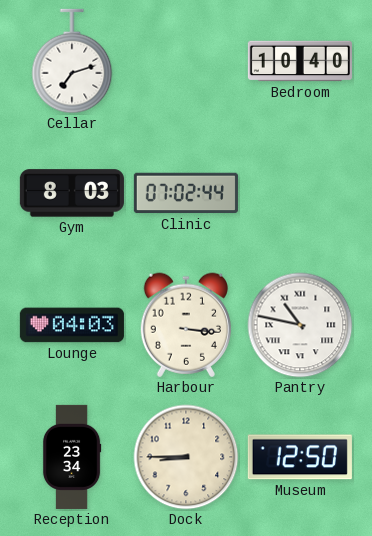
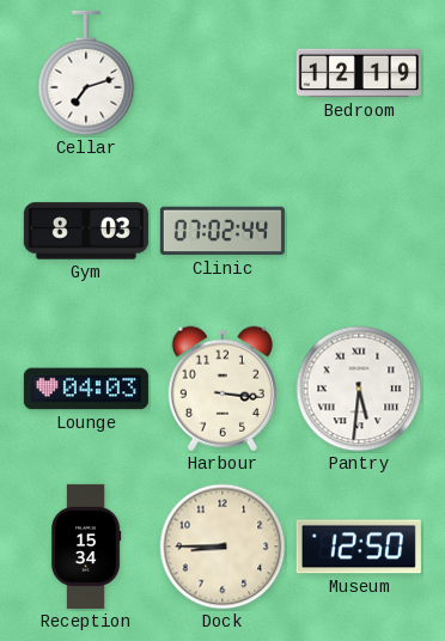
Bedroom: 10:40 -> 12:19
Pantry: 10:47 -> 5:31
Reception: 23:34 -> 15:34
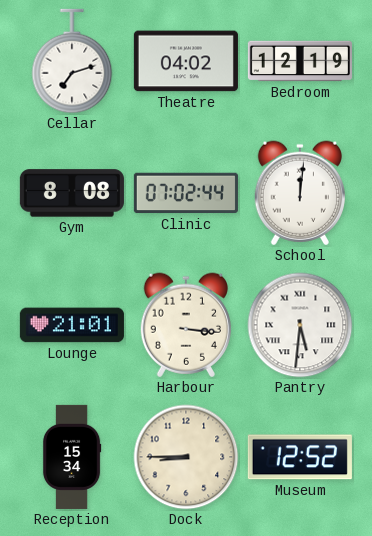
Theatre: none -> 04:02
Gym: 8:03 -> 8:08
School: none -> 12:01
Lounge: 04:03 -> 21:01
Museum: 12:50 -> 12:52
